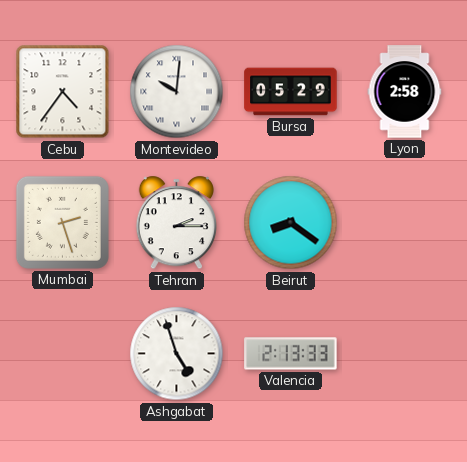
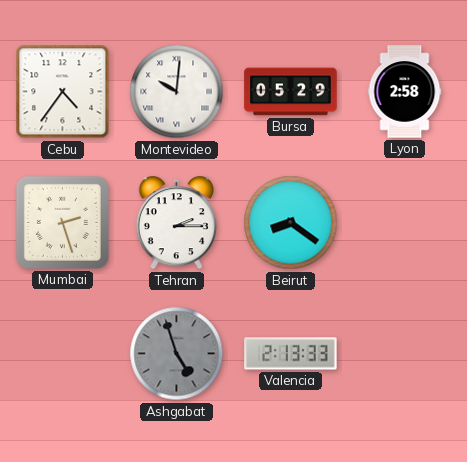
Ashgabat dial: white -> grey
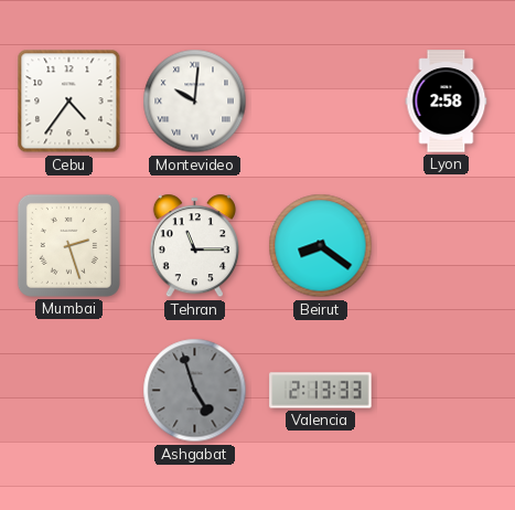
Bursa: 05:29 -> none
Tehran: 2:15 -> 11:15
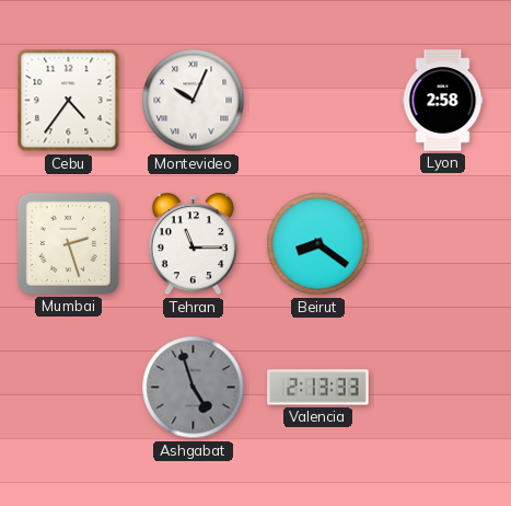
Montevideo: 10:01 -> 10:04
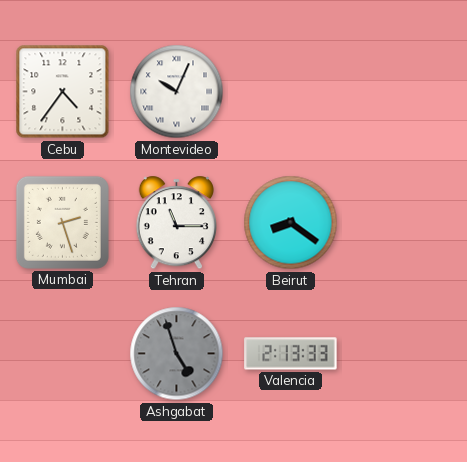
Lyon: 2:58 -> none
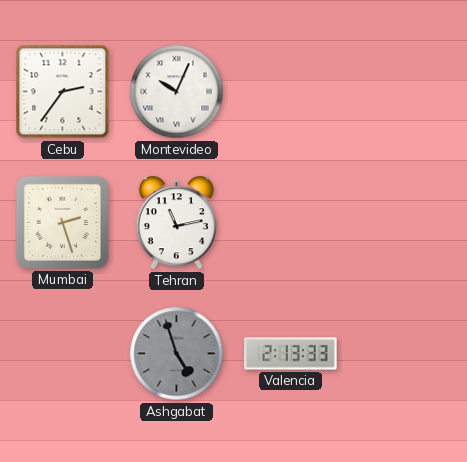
Cebu: 4:36 -> 2:36
Tehran: 11:15 -> 11:13
Beirut: 8:21 -> none
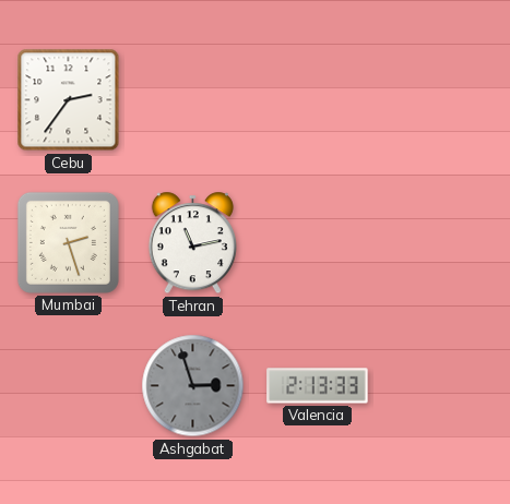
Montevideo: 10:04 -> none
Ashgabat: 4:57 -> 2:57
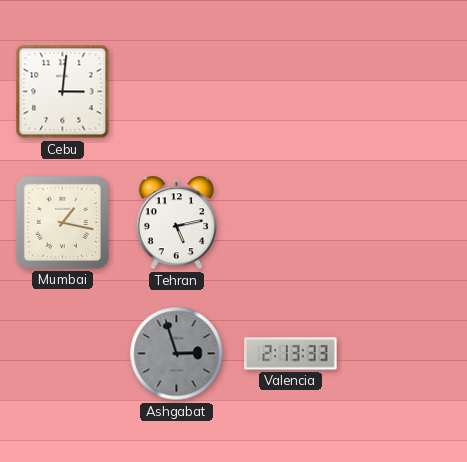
Cebu: 2:36 -> 3:01
Mumbai: 2:27 -> 1:17
Tehran: 11:13 -> 5:13
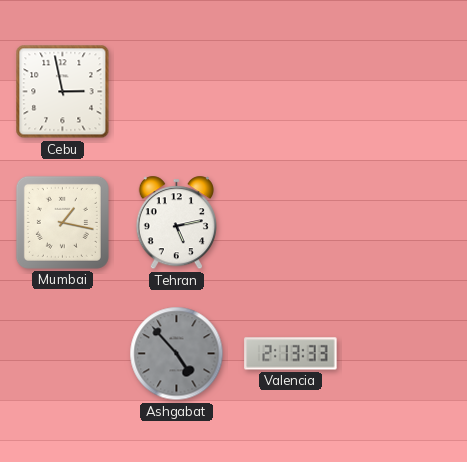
Cebu: 3:01 -> 2:58
Ashgabat: 2:57 -> 4:53
